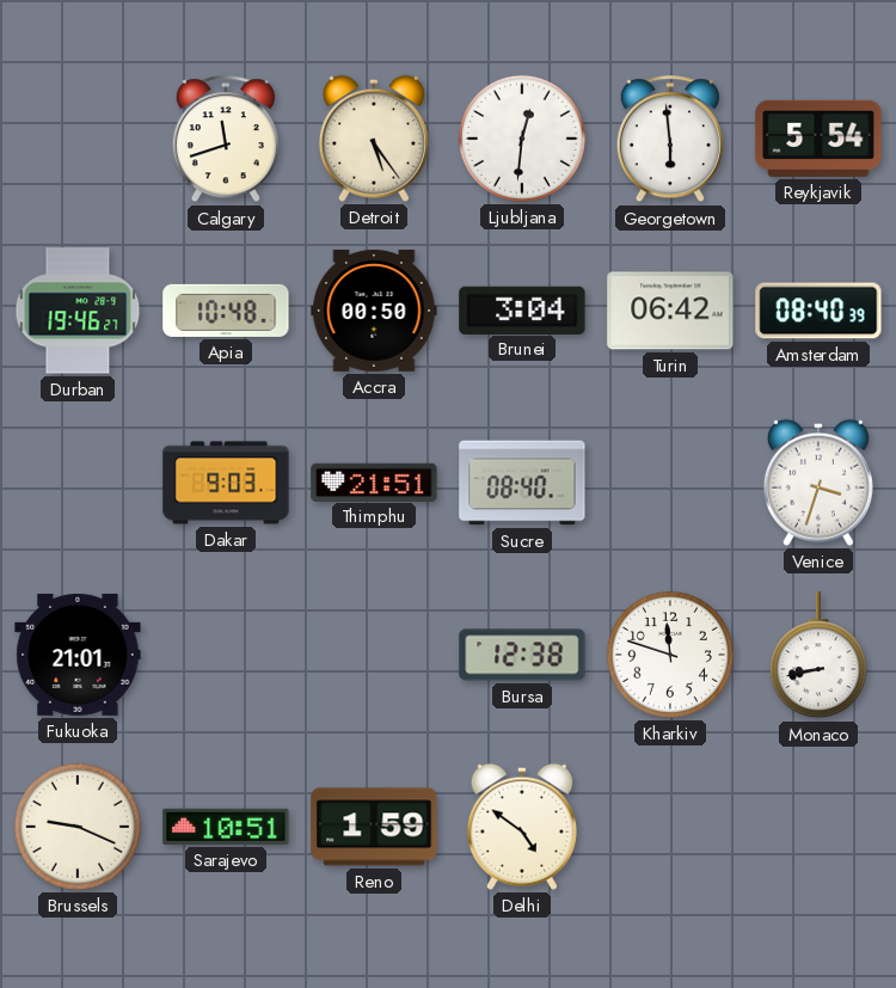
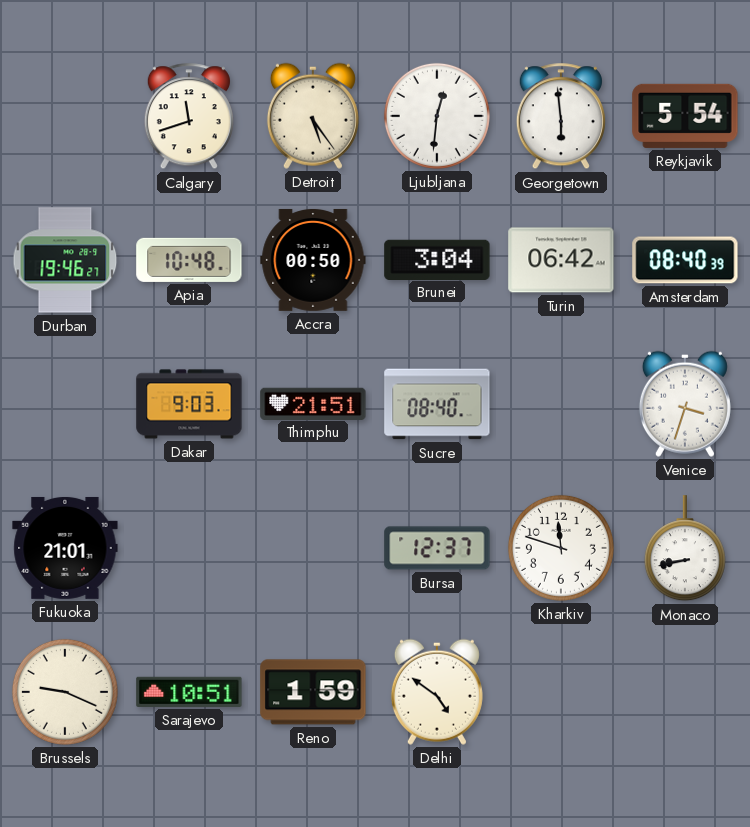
Bursa: 12:38 -> 12:37
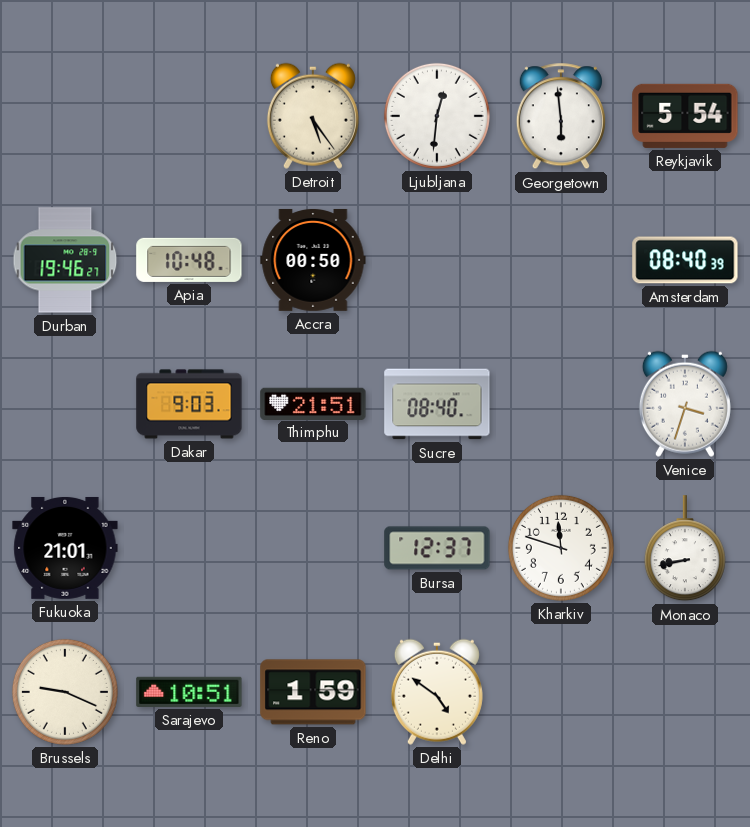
Calgary: 11:42 -> none
Brunei: 3:04 -> none
Turin: 06:42 -> none
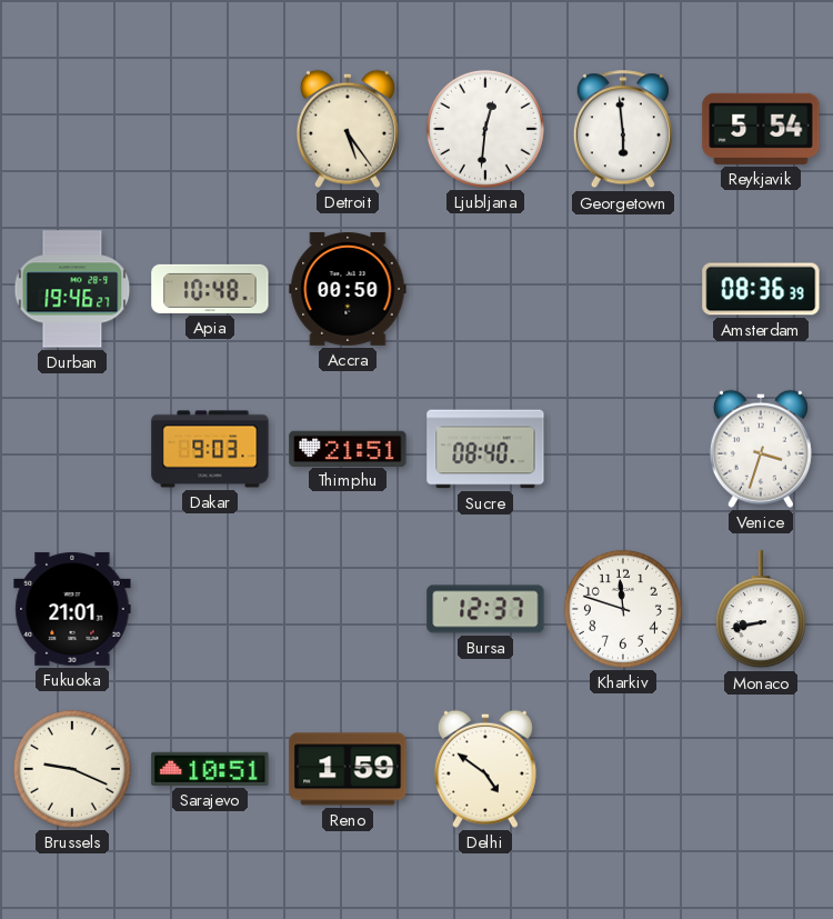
Amsterdam: 08:40 -> 08:36
